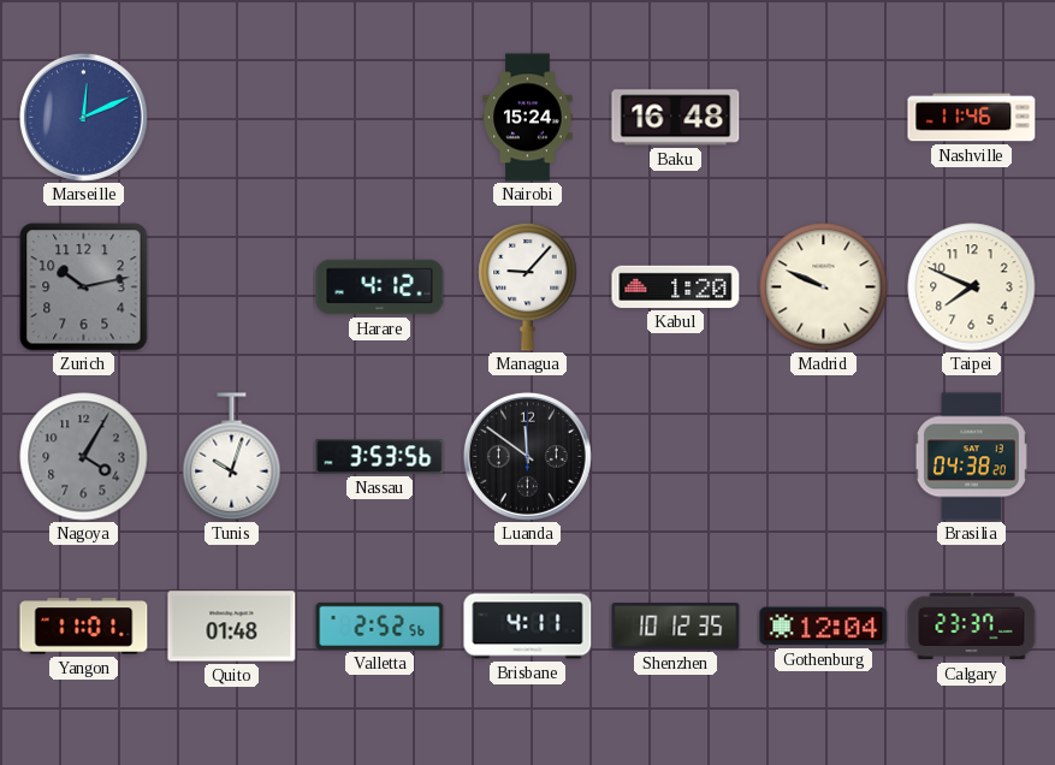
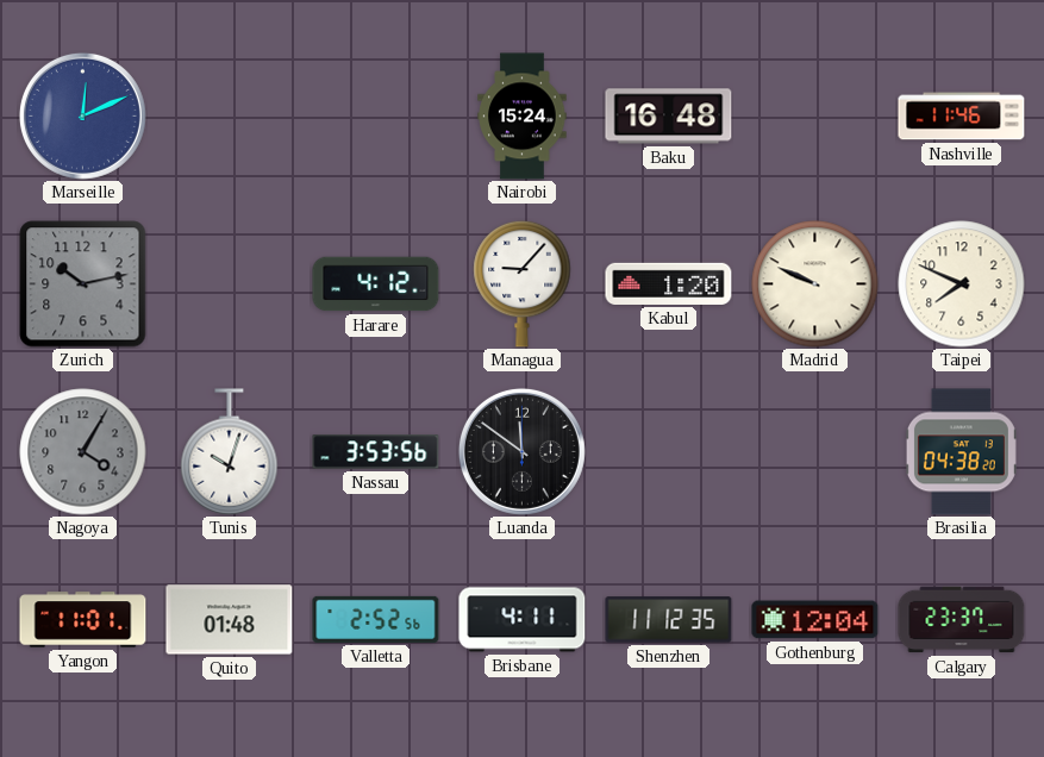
Shenzhen: 10:12 -> 11:12
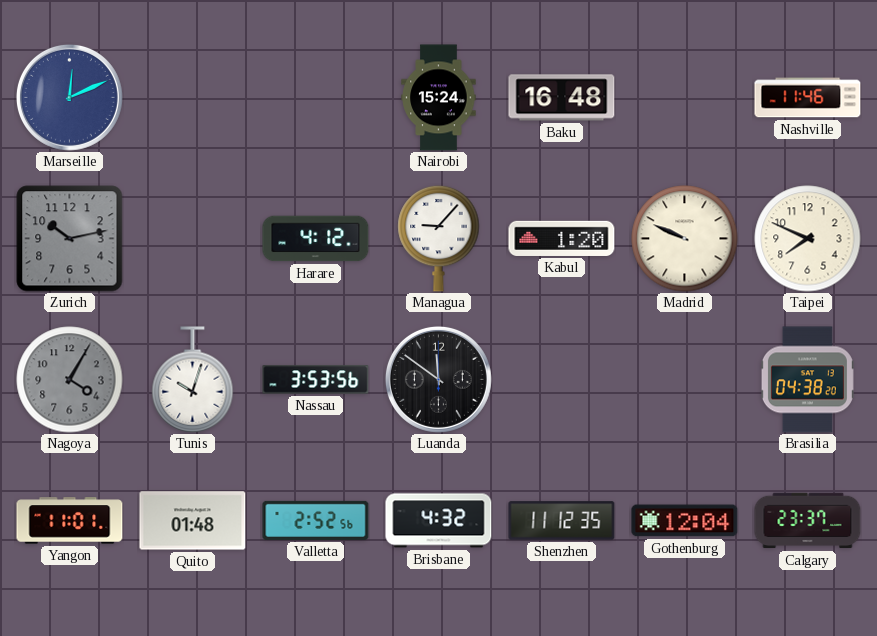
Brisbane: 4:11 -> 4:32
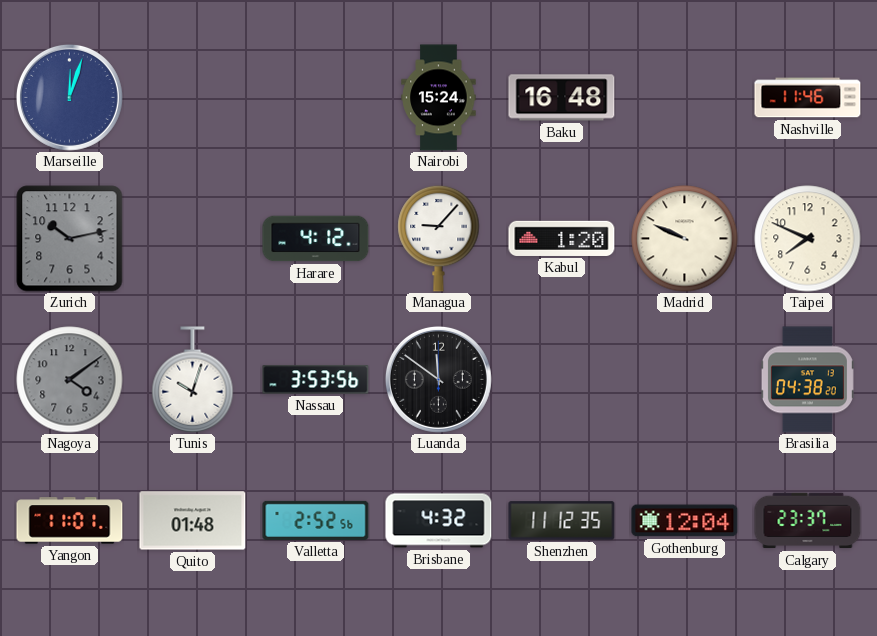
Marseille: 12:11 -> 12:03
Nagoya: 4:05 -> 4:09
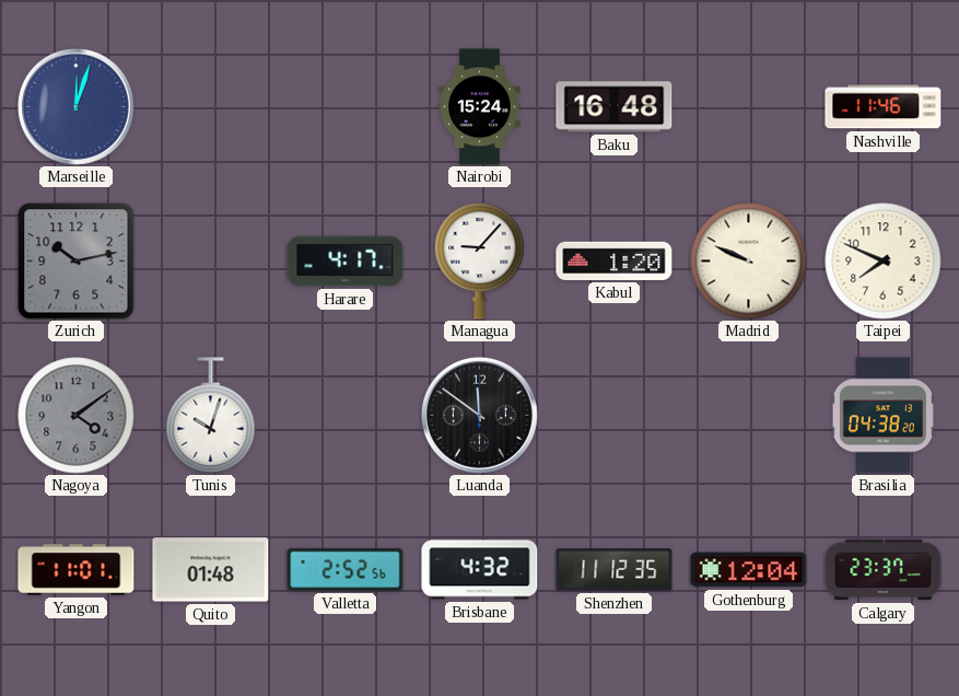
Harare: 4:12 -> 4:17
Nassau: 3:53 -> none
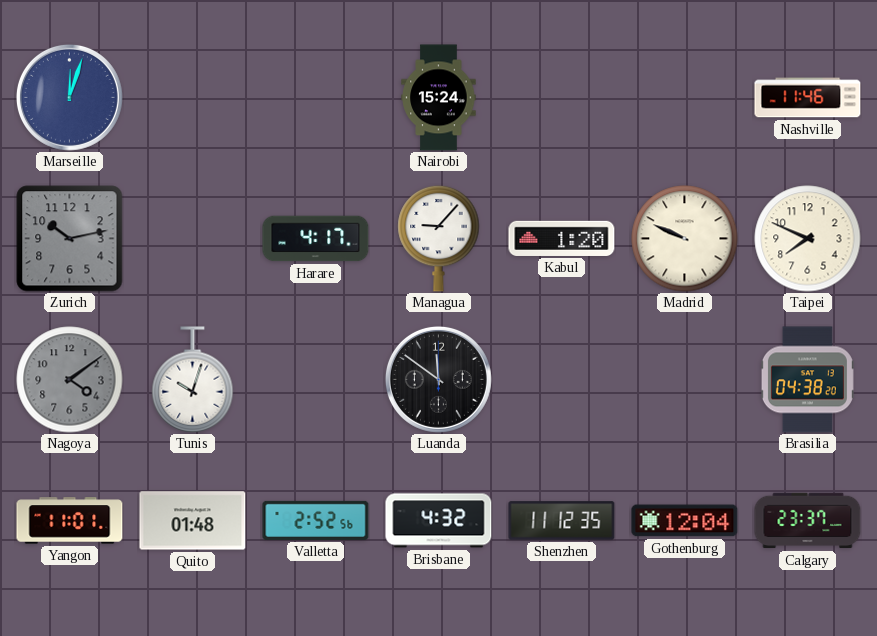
Baku: 16:48 -> none
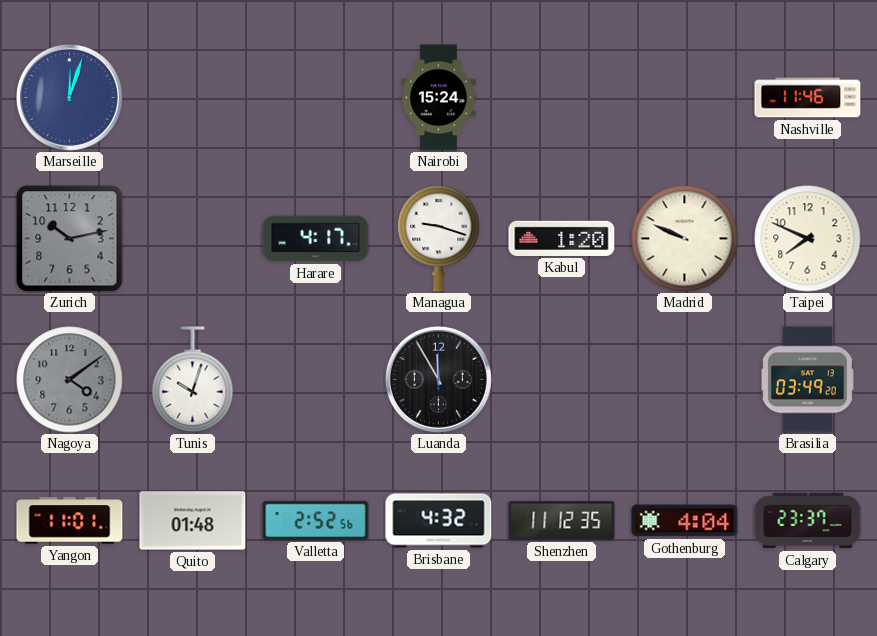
Managua: 9:07 -> 9:18
Luanda: 11:51 -> 11:55
Brasilia: 04:38 -> 03:49
Gothenburg: 12:04 -> 4:04
